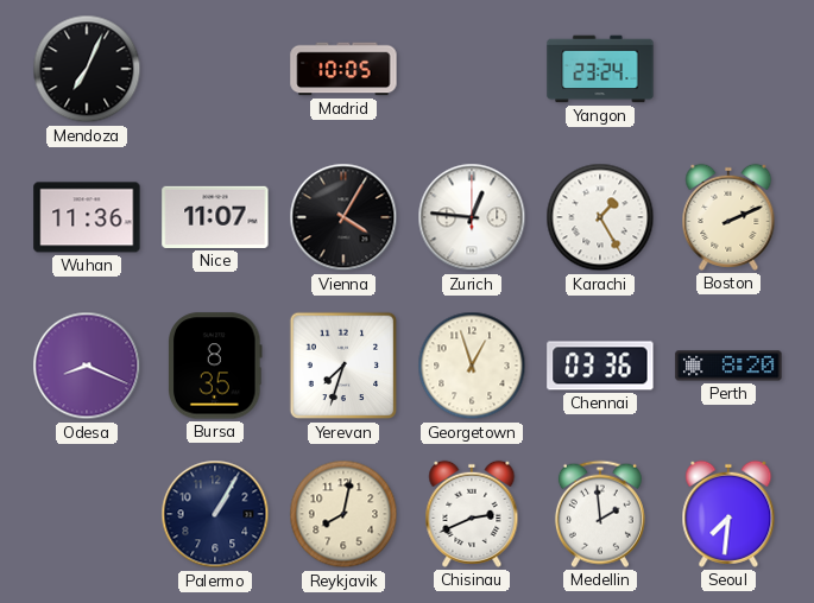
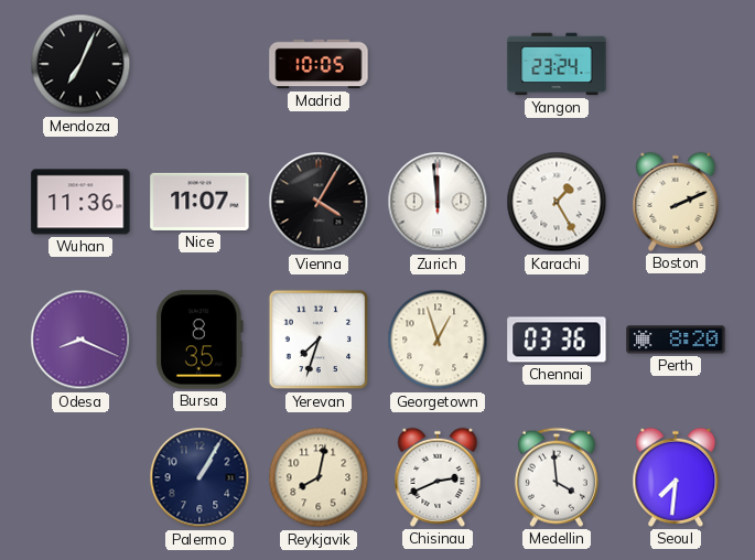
Zurich: 12:46 -> 11:59
Medellin: 1:59 -> 3:59
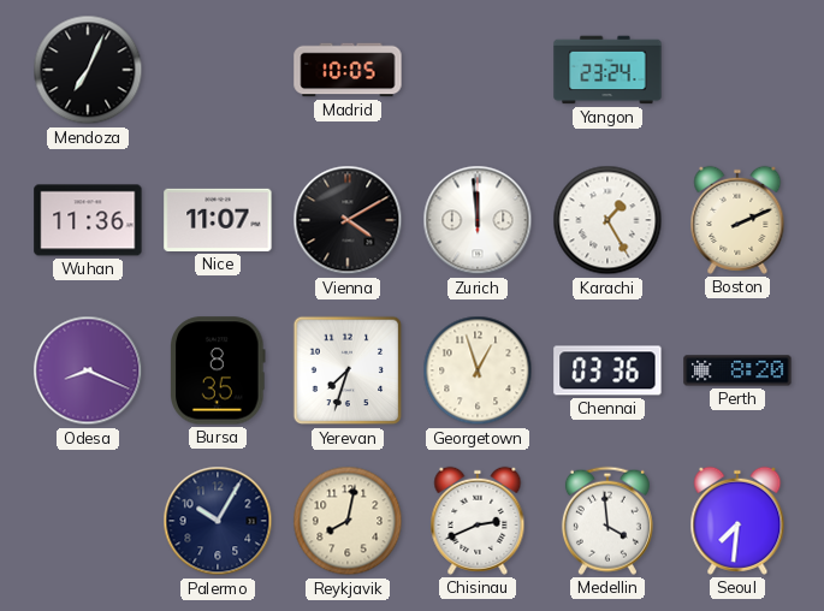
Vienna: 4:05 -> 4:10
Palermo: 1:05 -> 10:05
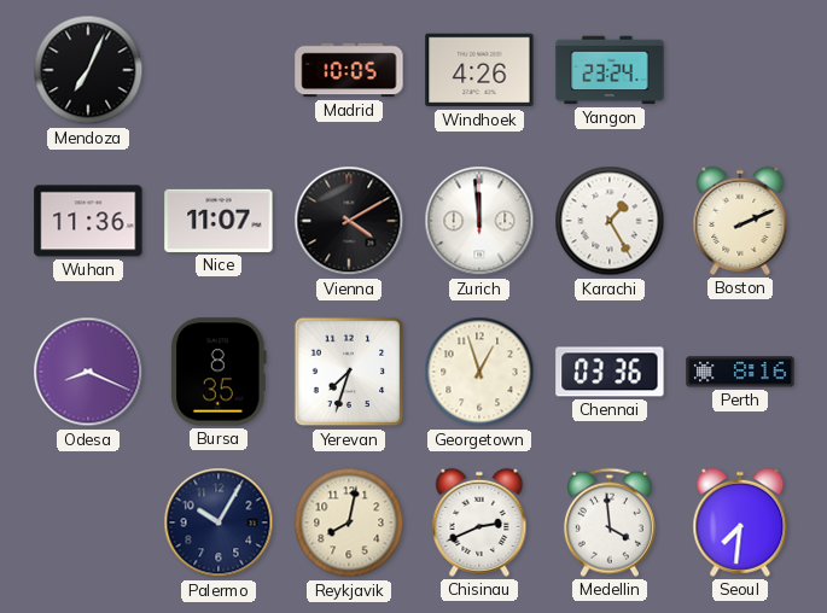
Windhoek: none -> 4:26
Perth: 8:20 -> 8:16
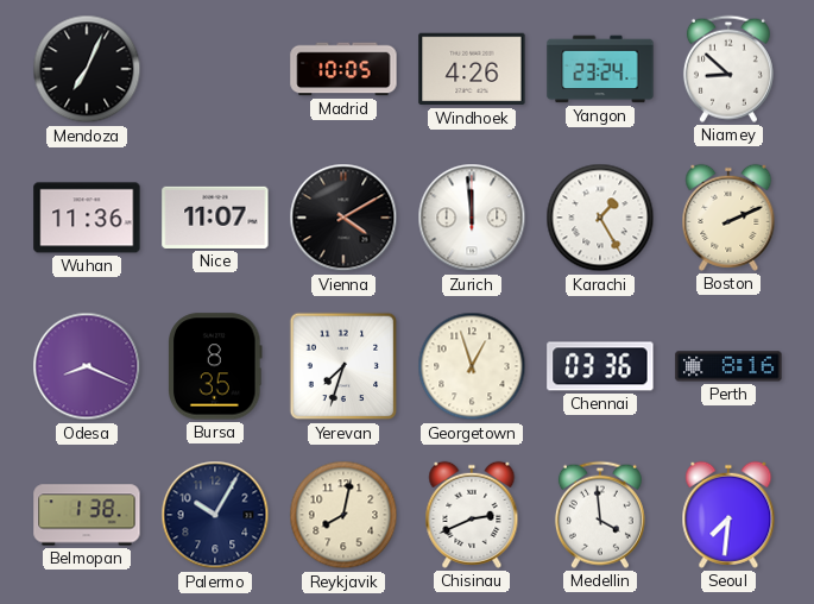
Niamey: none -> 8:52
Belmopan: none -> 1:38
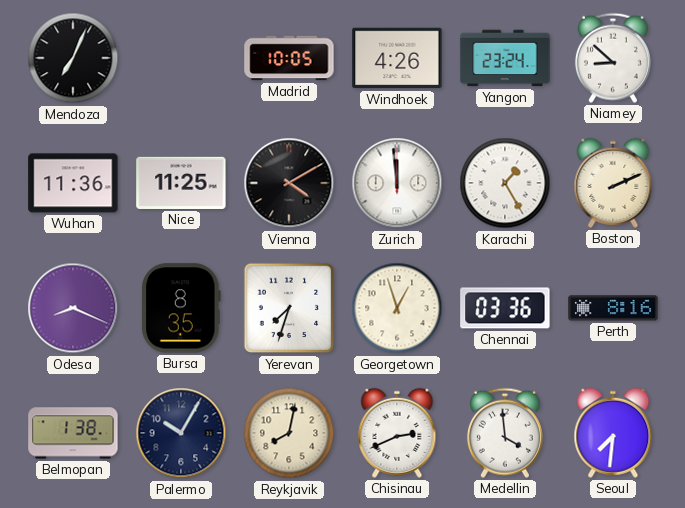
Nice: 11:07 -> 11:25
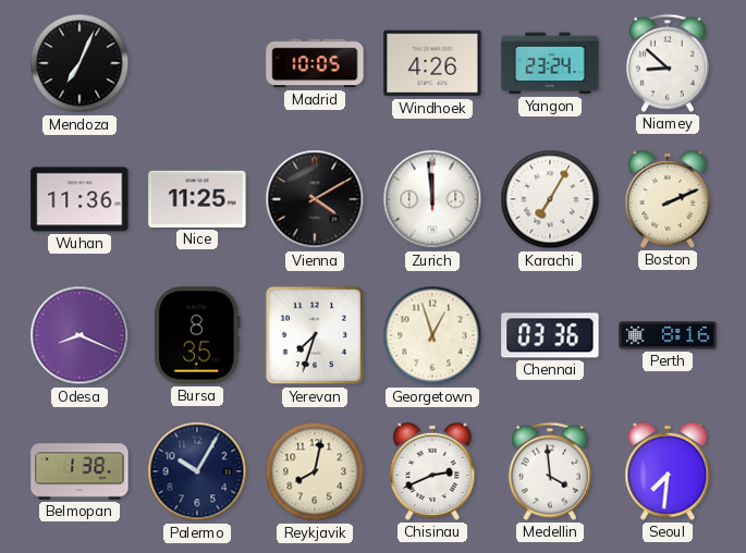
Karachi: 1:25 -> 7:05
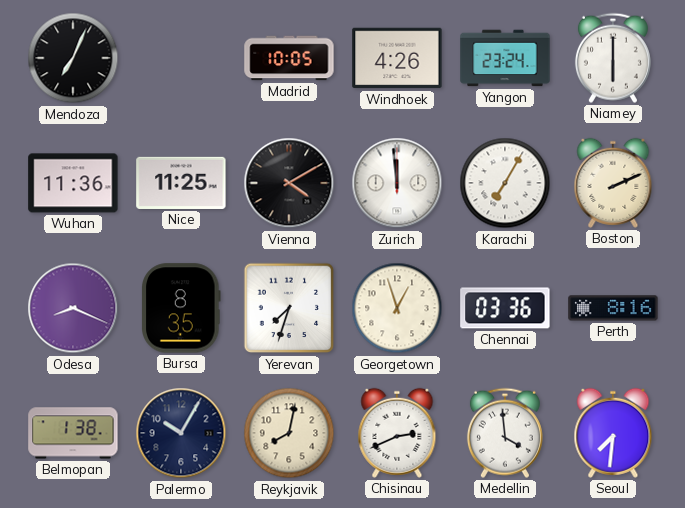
Niamey: 8:52 -> 6:00
